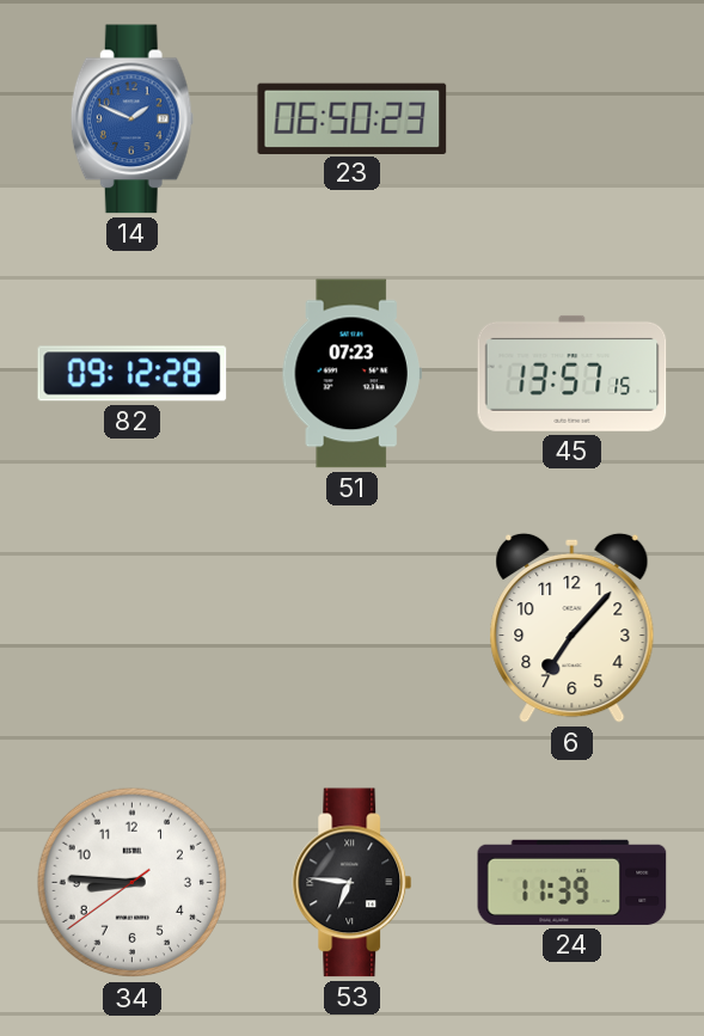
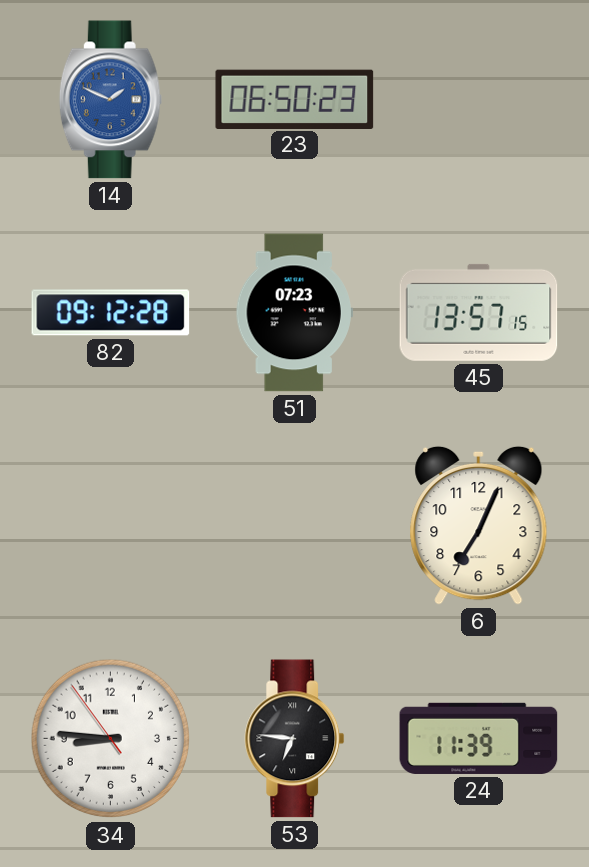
6: 7:07 -> 7:04
34: 8:45:39 -> 8:45:54
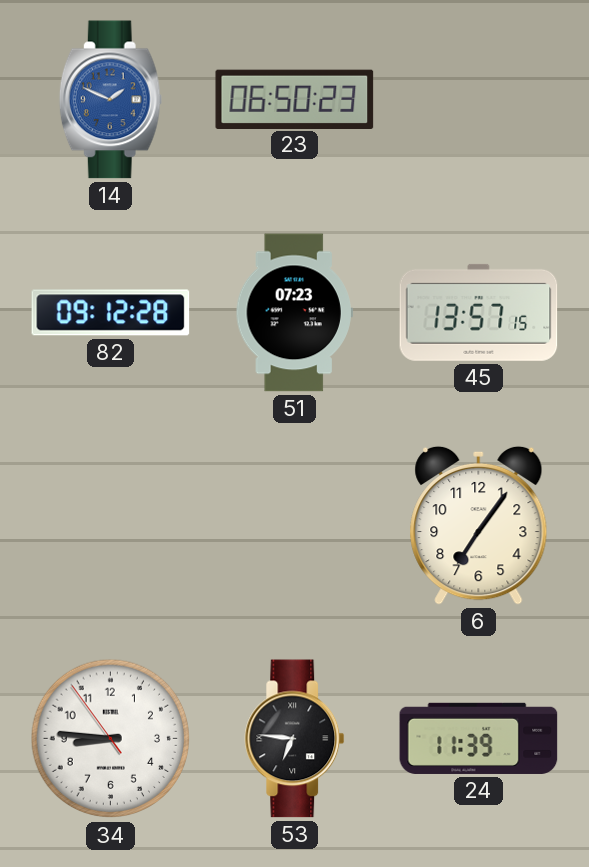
6: 7:04 -> 7:06
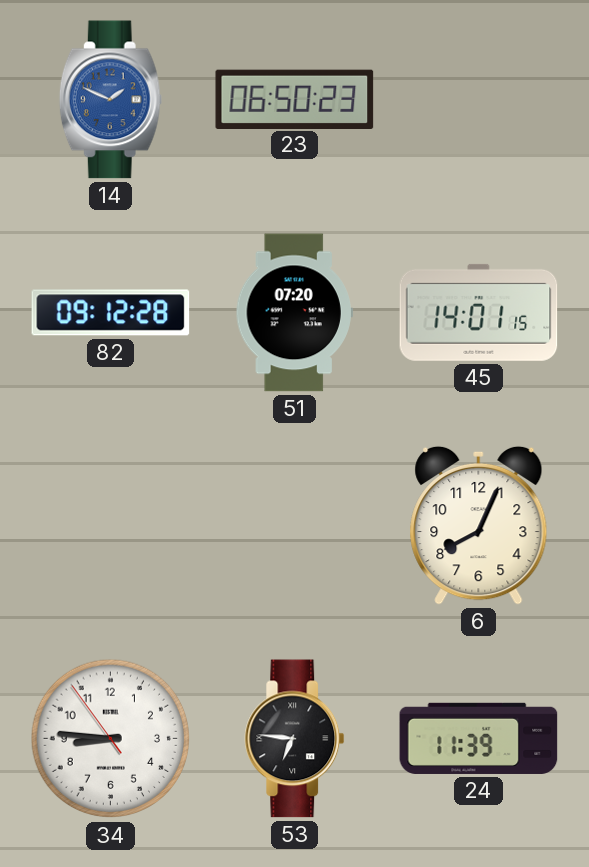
51: 07:23 -> 07:20
45: 13:57 -> 14:01
6: 7:06 -> 8:04
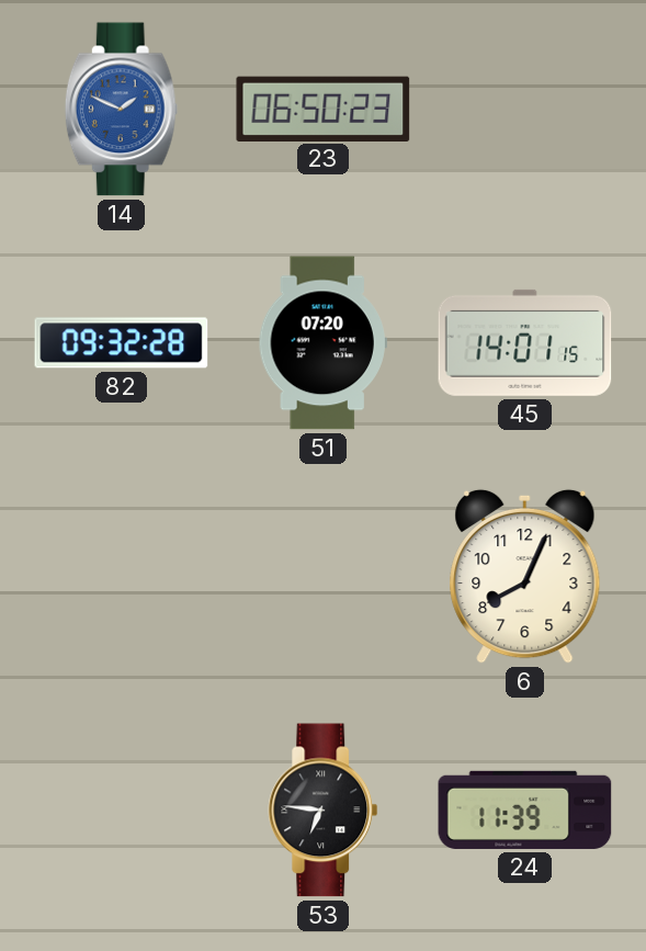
82: 09:12 -> 09:32
34: 8:45 -> none
